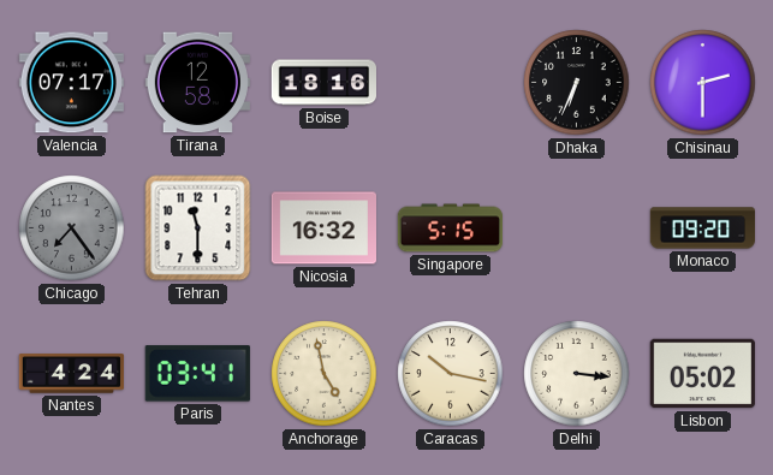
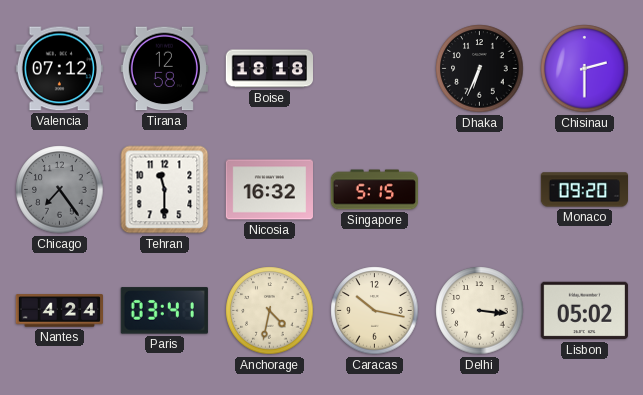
Valencia: 07:17 -> 07:12
Boise: 18:16 -> 18:18
Anchorage: 4:58 -> 4:32
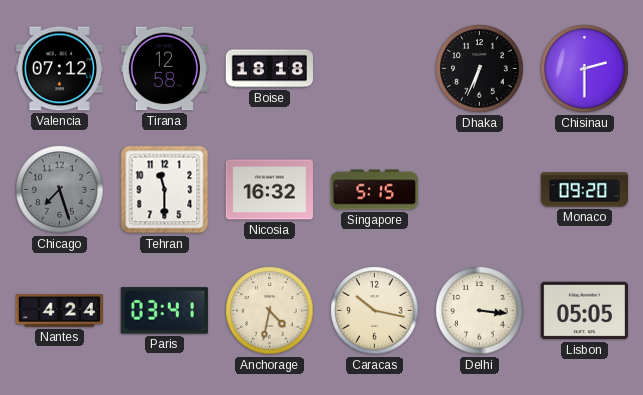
Chicago: 7:24 -> 7:27
Lisbon: 05:02 -> 05:05
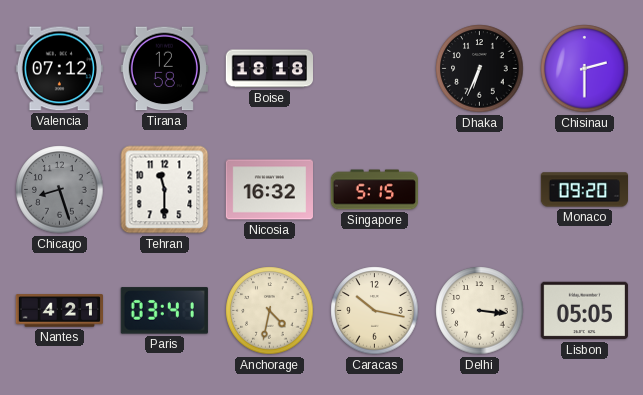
Chicago: 7:27 -> 8:27
Nantes: 4:24 -> 4:21
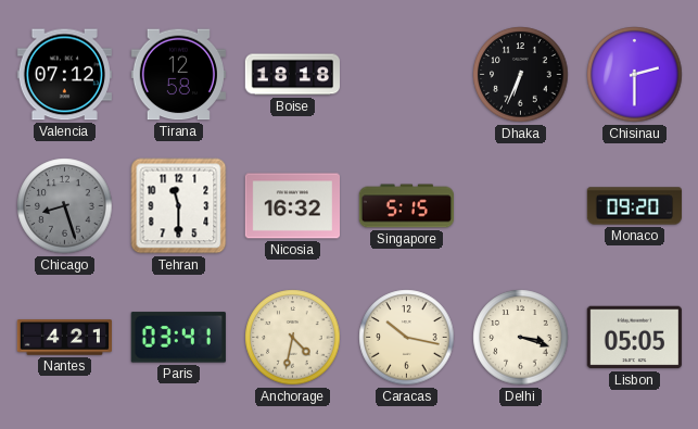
Delhi: 3:16 -> 3:18
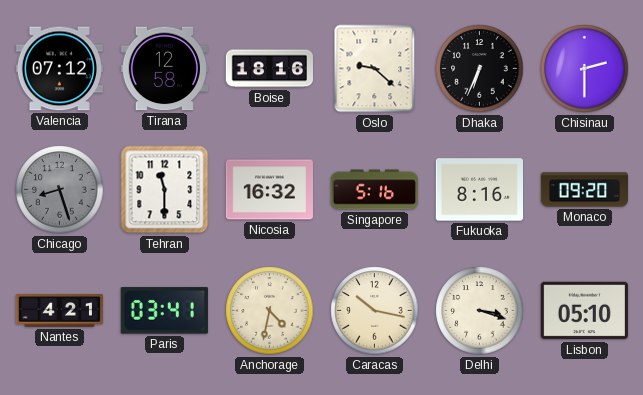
Boise: 18:18 -> 18:16
Oslo: none -> 9:22
Singapore: 5:15 -> 5:16
Fukuoka: none -> 8:16
Lisbon: 05:05 -> 05:10
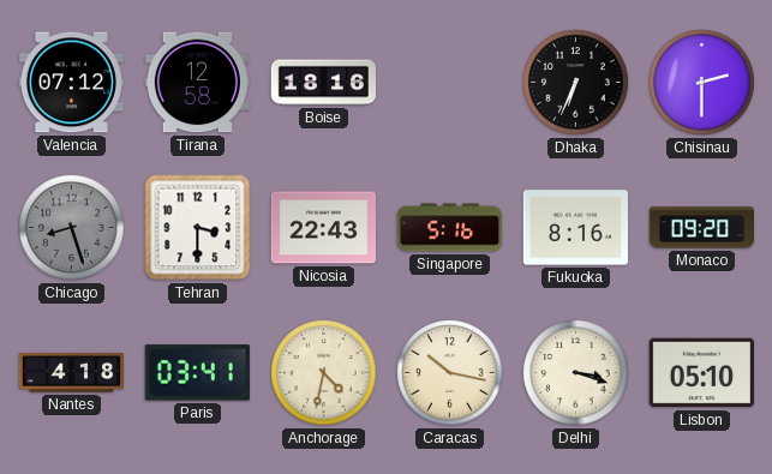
Oslo: 9:22 -> none
Tehran: 11:30 -> 3:30
Nicosia: 16:32 -> 22:43
Nantes: 4:21 -> 4:18
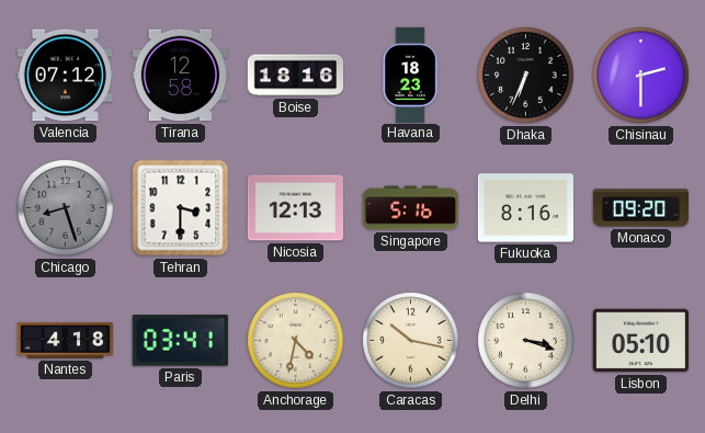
Havana: none -> 18:23
Nicosia: 22:43 -> 12:13
